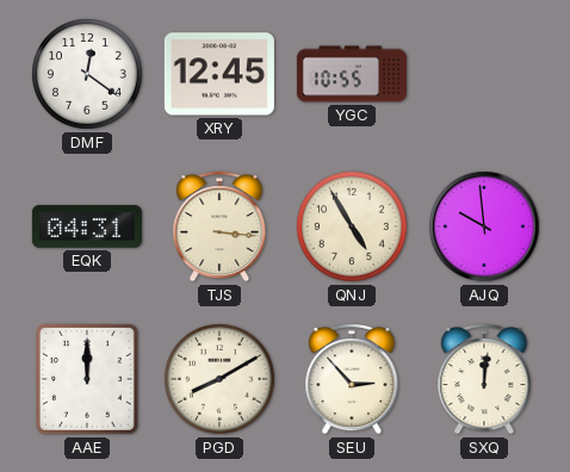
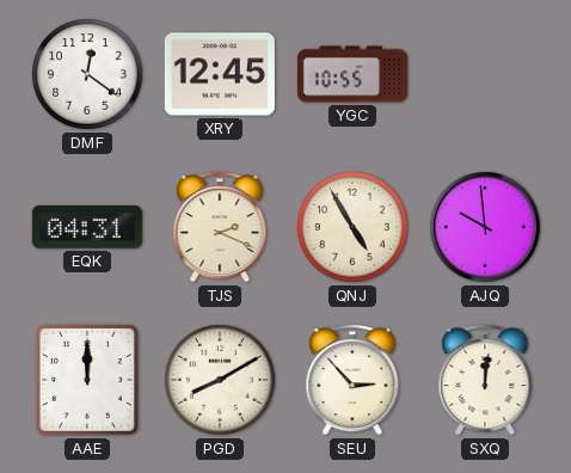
TJS: 3:16 -> 2:19
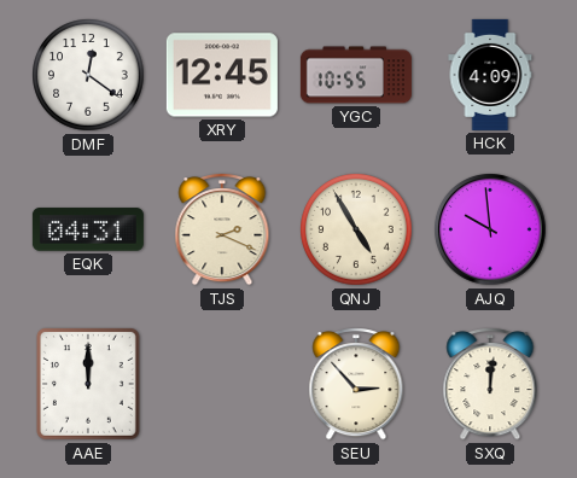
HCK: none -> 4:09
PGD: 8:10 -> none
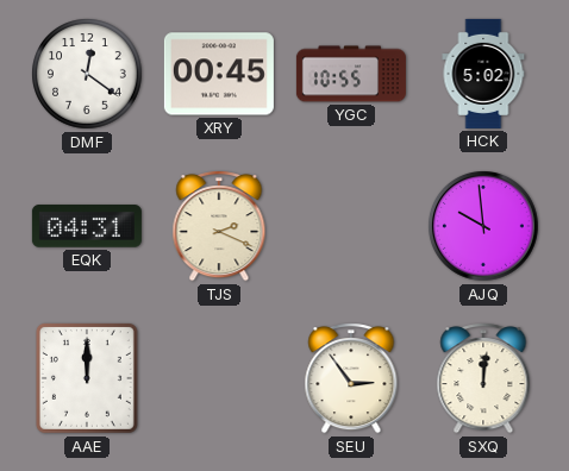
XRY: 12:45 -> 00:45
HCK: 4:09 -> 5:02
QNJ: 4:55 -> none
SEU: 2:53 -> 2:54
